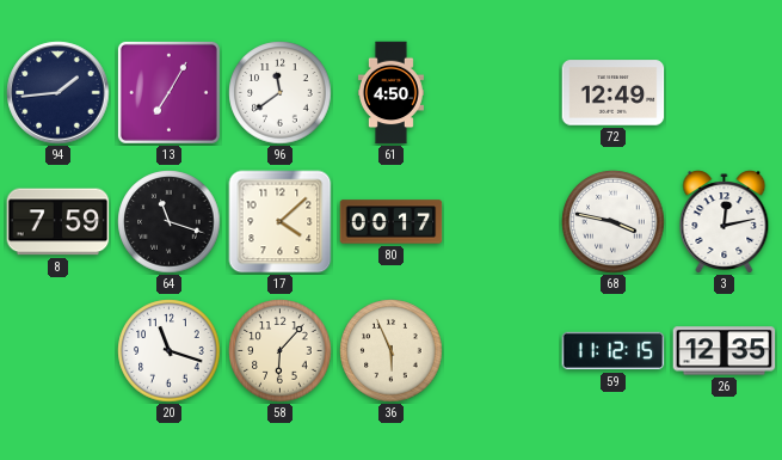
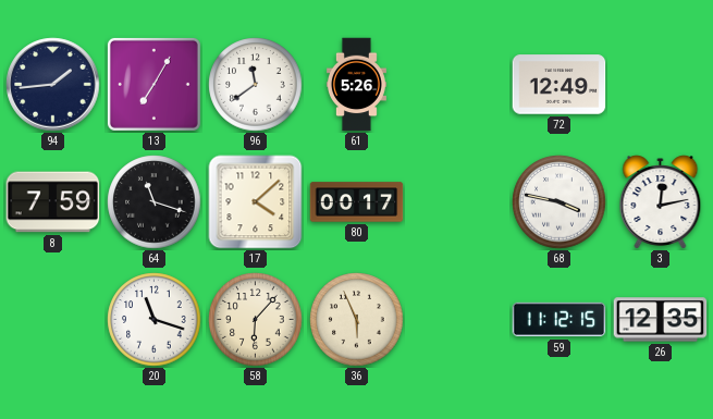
61: 4:50 -> 5:26
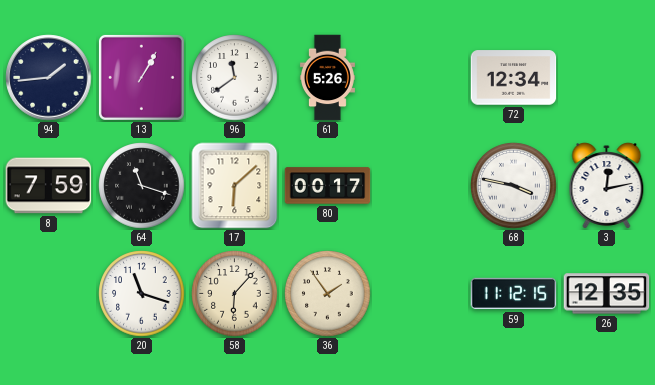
13: 7:05 -> 1:05
72: 12:49 -> 12:34
17: 4:08 -> 6:08
36: 5:56 -> 1:54
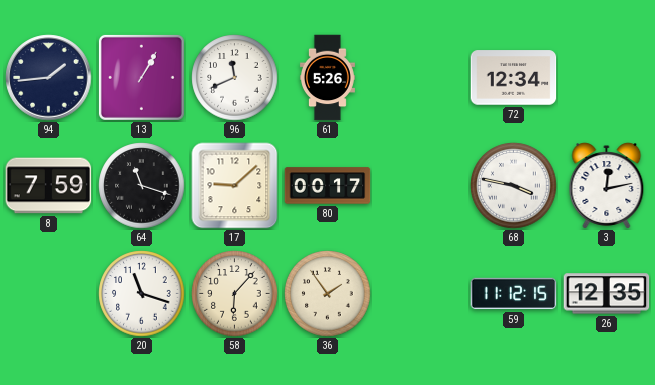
96: 11:39 -> 11:41
17: 6:08 -> 9:08
